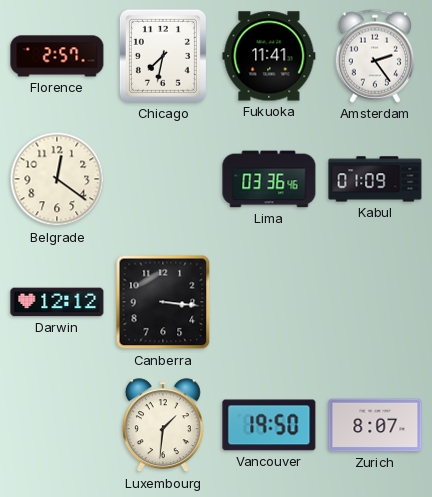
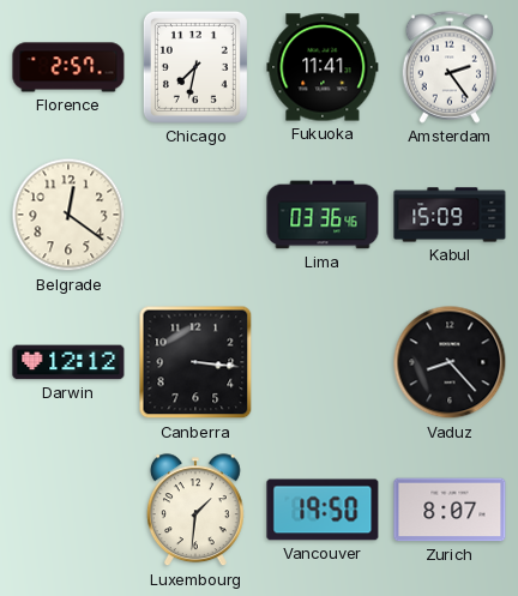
Kabul: 01:09 -> 15:09
Vaduz: none -> 8:23
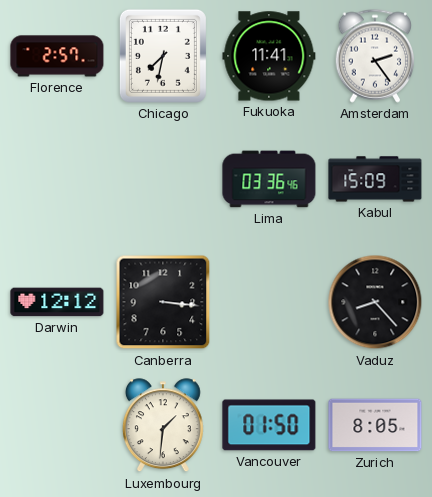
Belgrade: 12:21 -> none
Vancouver: 19:50 -> 01:50
Zurich: 8:07 -> 8:05
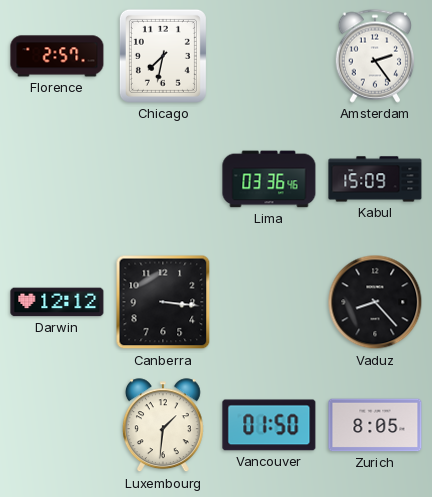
Fukuoka: 11:41 -> none
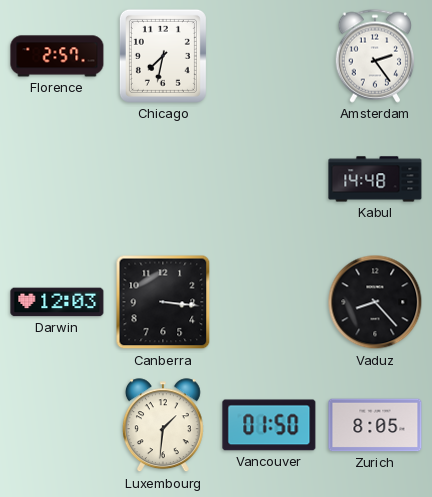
Lima: 03:36 -> none
Kabul: 15:09 -> 14:48
Darwin: 12:12 -> 12:03
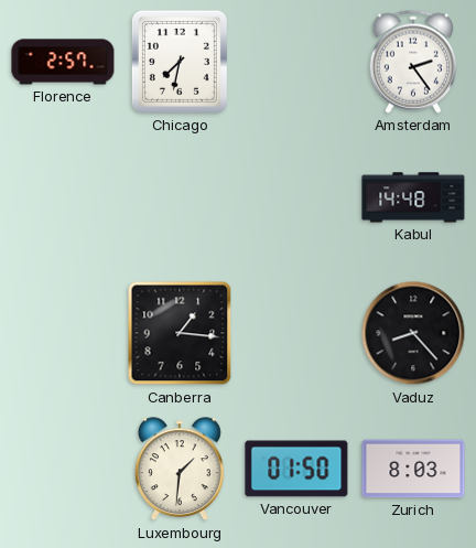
Darwin: 12:03 -> none
Canberra: 3:16 -> 1:16
Zurich: 8:05 -> 8:03
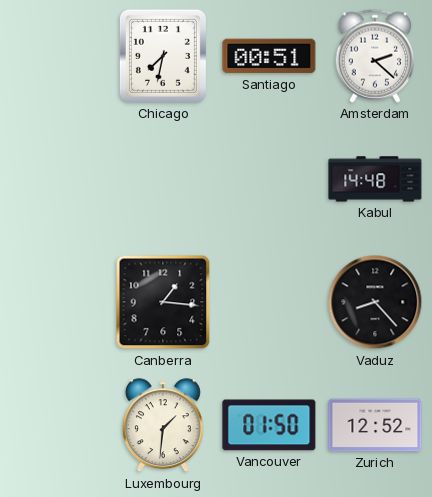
Florence: 2:57 -> none
Santiago: none -> 00:51
Amsterdam: 2:24 -> 2:22
Zurich: 8:03 -> 12:52
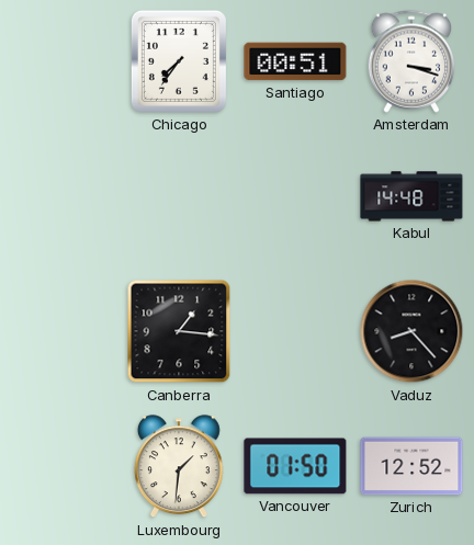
Chicago: 7:32 -> 7:36
Amsterdam: 2:22 -> 3:18
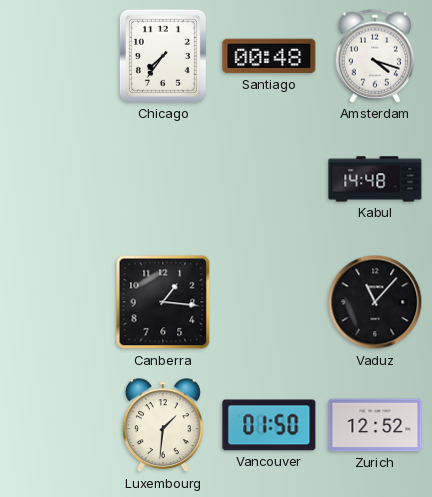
Santiago: 00:51 -> 00:48
Amsterdam: 3:18 -> 4:18
Vaduz: 8:23 -> 11:07
